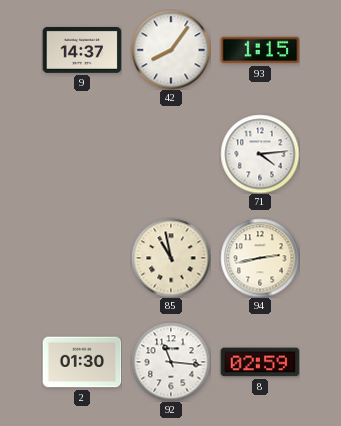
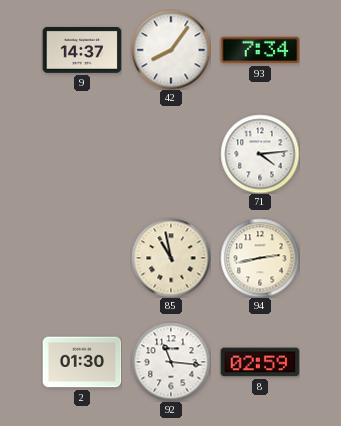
93: 1:15 -> 7:34
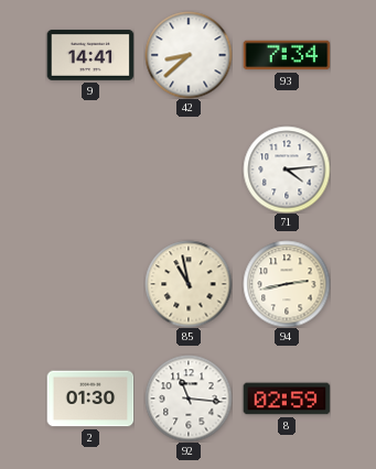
9: 14:37 -> 14:41
42: 8:06 -> 8:38
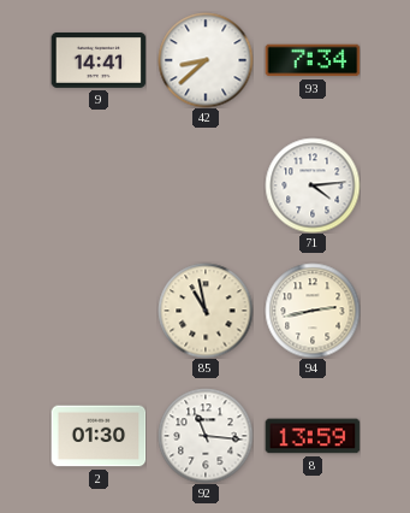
8: 02:59 -> 13:59
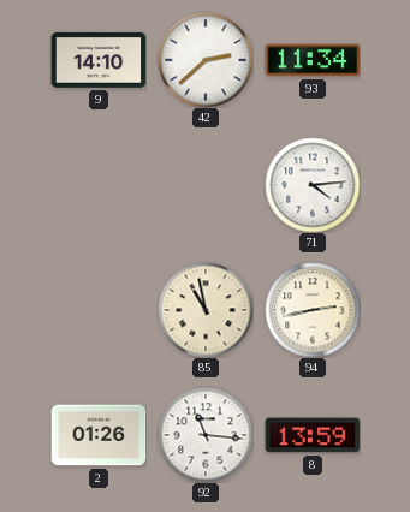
9: 14:41 -> 14:10
42: 8:38 -> 2:38
93: 7:34 -> 11:34
2: 01:30 -> 01:26
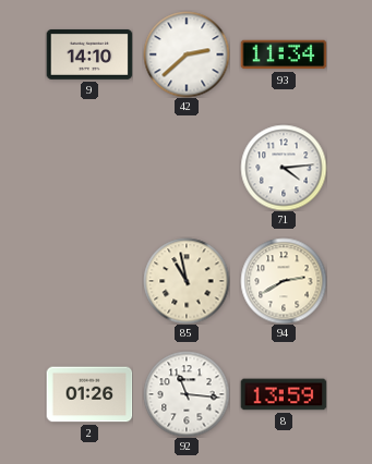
94: 2:43 -> 2:40
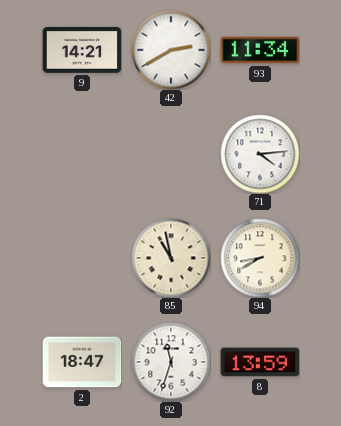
9: 14:10 -> 14:21
42: 2:38 -> 2:40
94: 2:40 -> 8:40
2: 01:26 -> 18:47
92: 11:16 -> 11:33
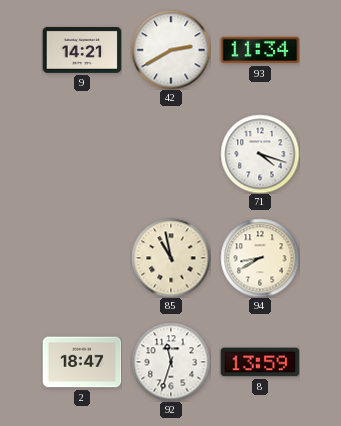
71: 4:14 -> 4:18
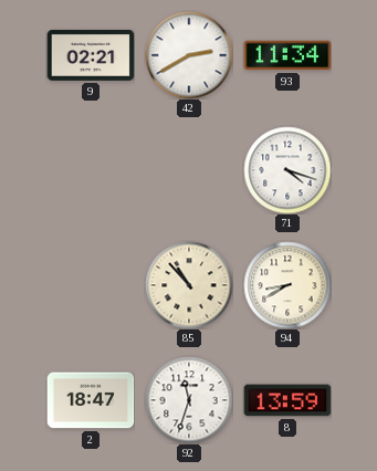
9: 14:21 -> 02:21
85: 10:58 -> 10:53
